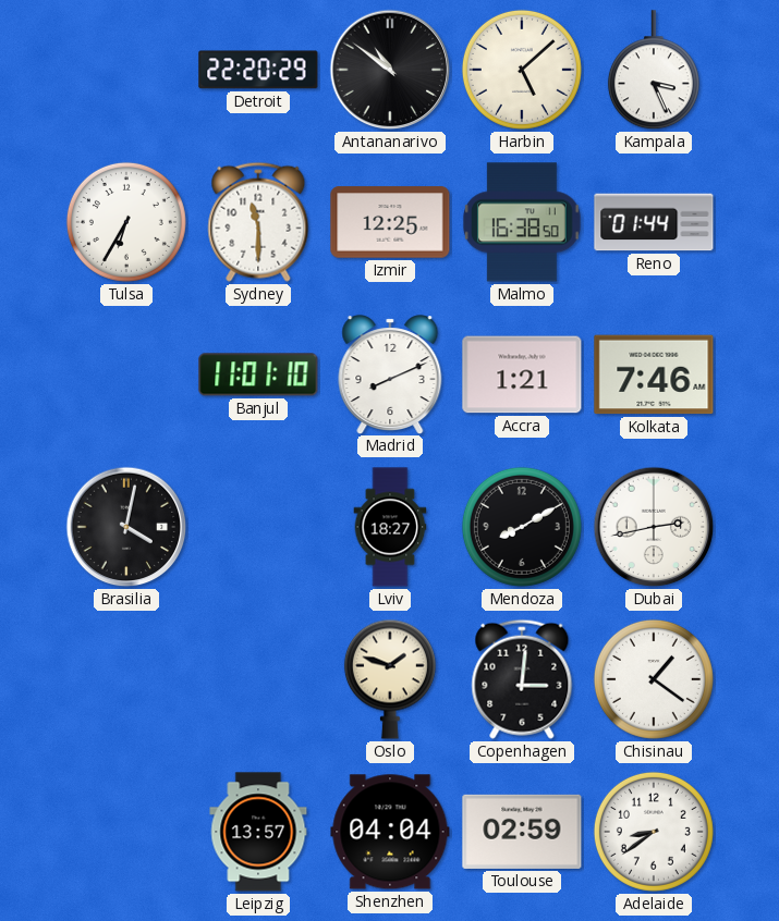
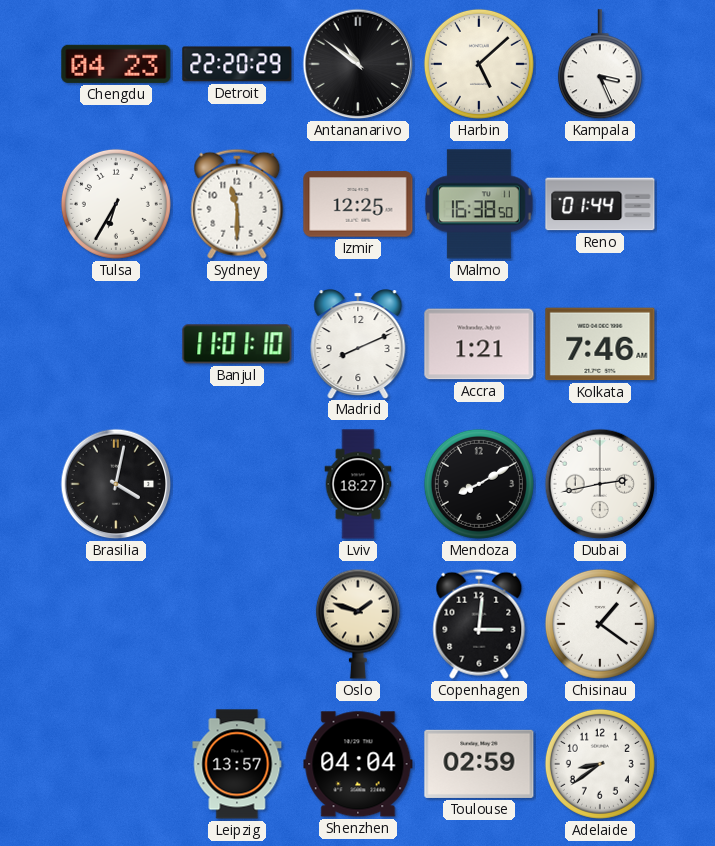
Chengdu: none -> 04:23
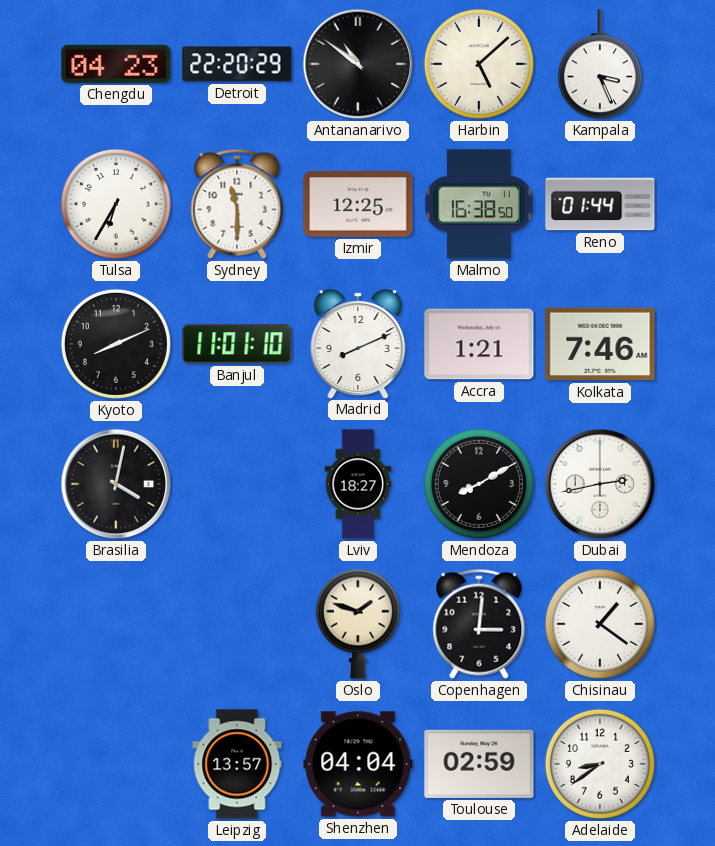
Kyoto: none -> 8:11
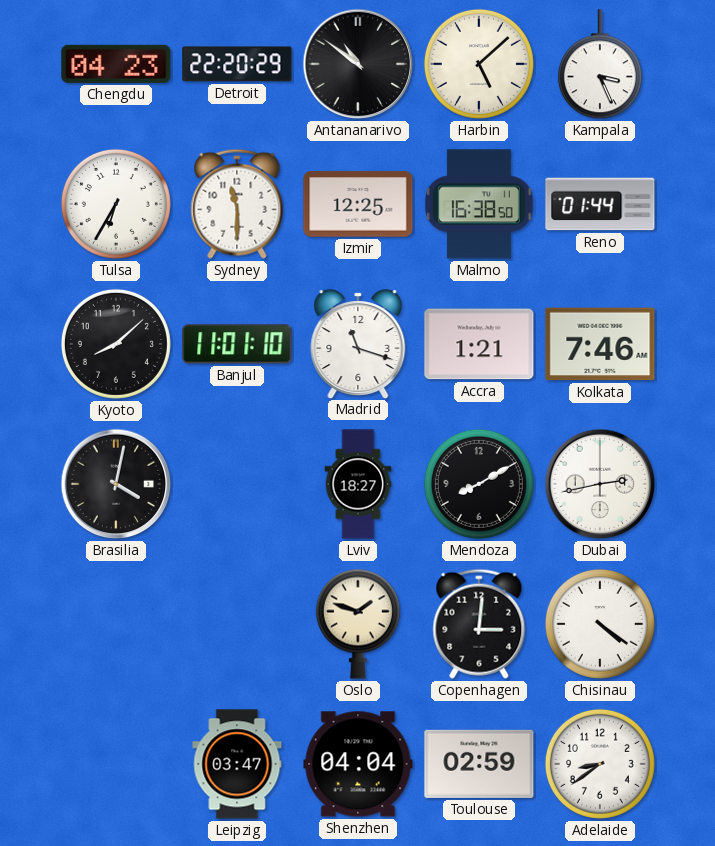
Kyoto: 8:11 -> 8:08
Madrid: 8:11 -> 11:18
Chisinau: 1:21 -> 4:21
Leipzig: 13:57 -> 03:47
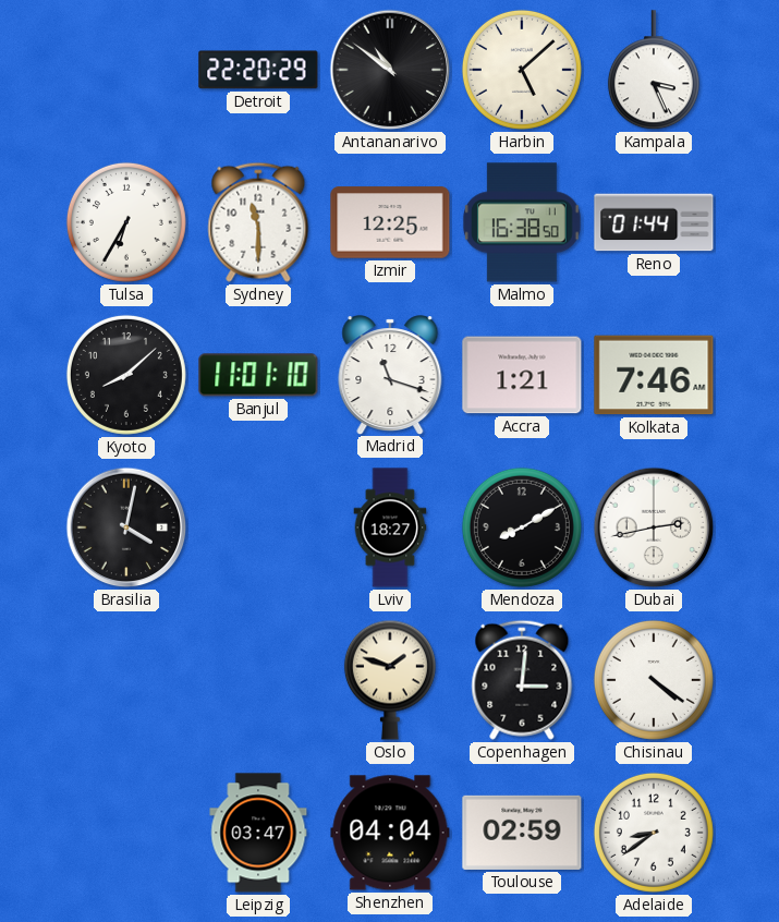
Chengdu: 04:23 -> none
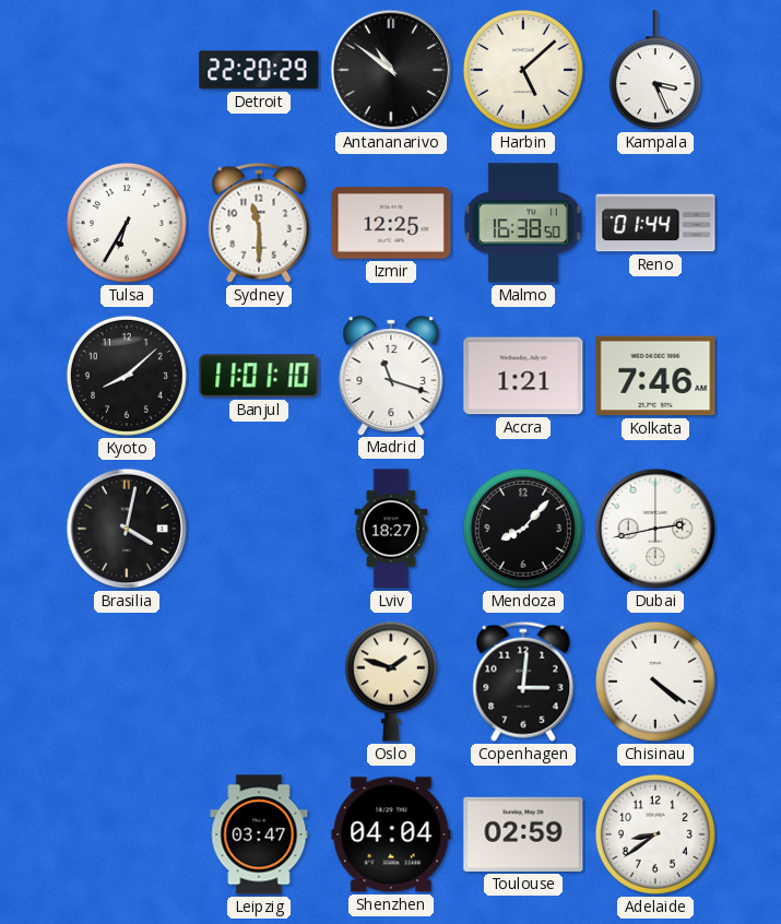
Mendoza: 8:10 -> 8:07
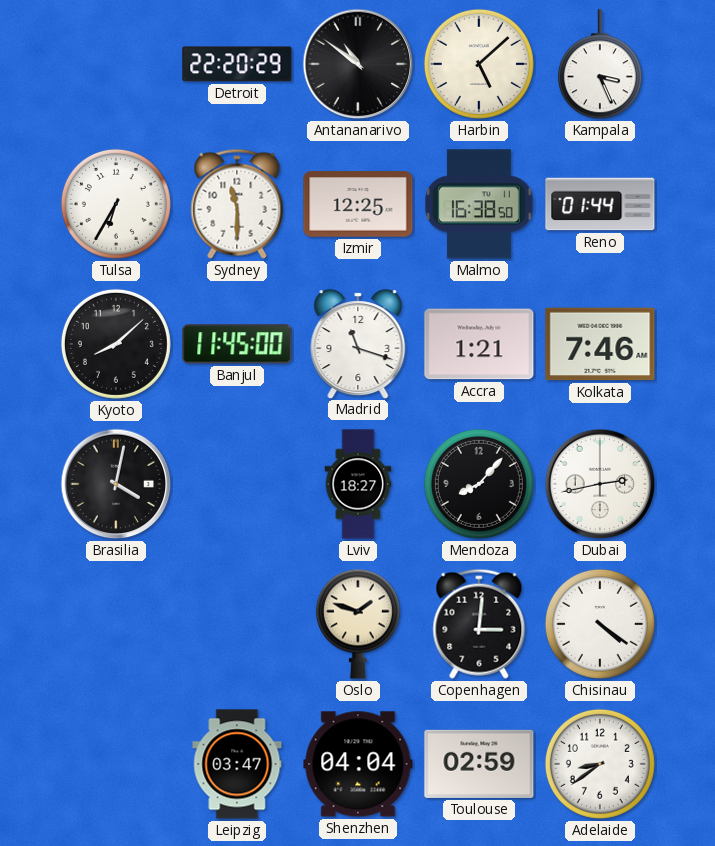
Banjul: 11:01 -> 11:45
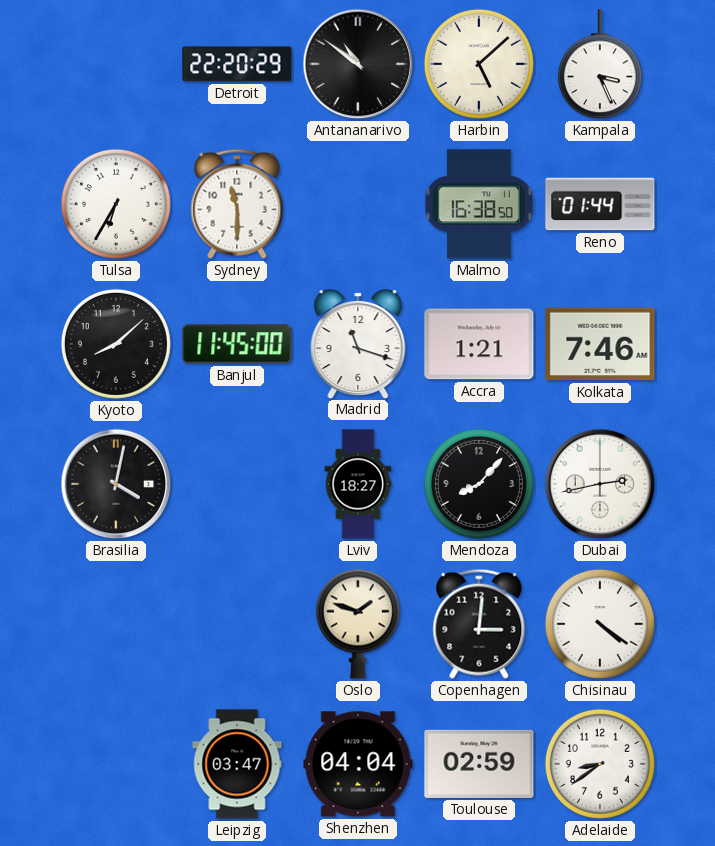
Izmir: 12:25 -> none
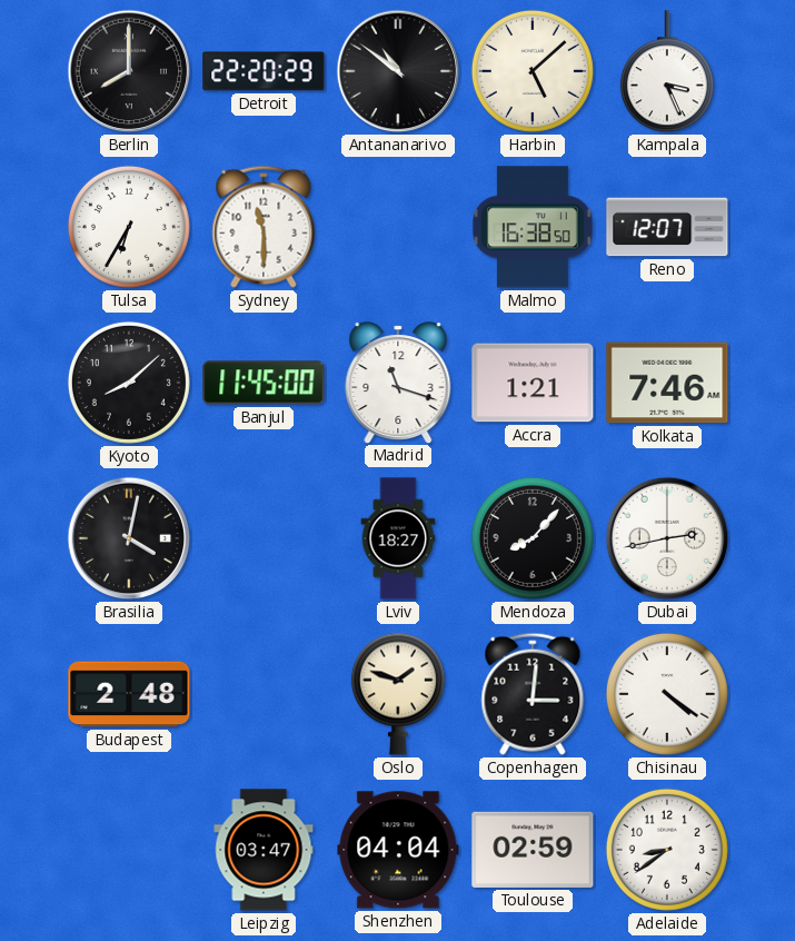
Berlin: none -> 8:00
Reno: 01:44 -> 12:07
Budapest: none -> 2:48
